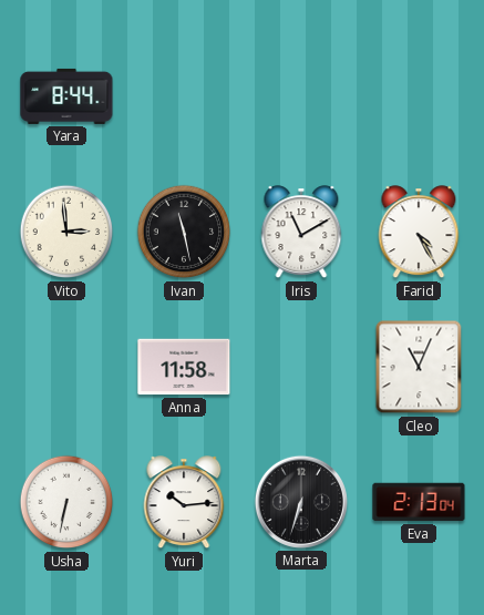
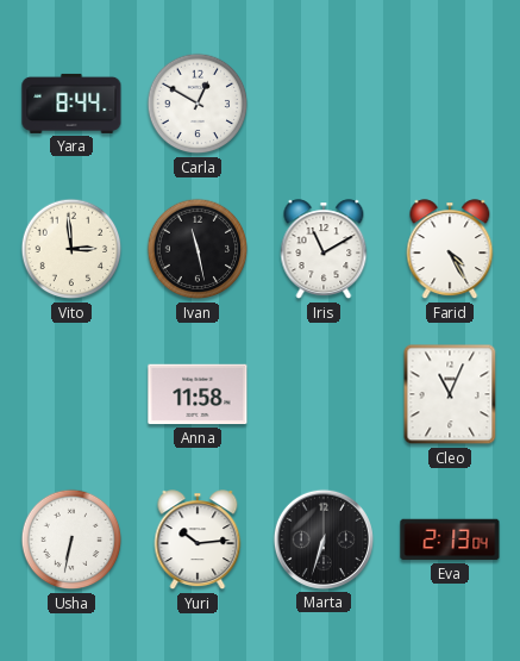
Carla: none -> 12:50
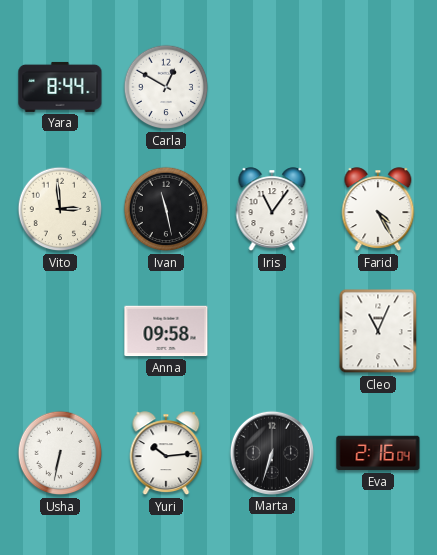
Iris: 11:10 -> 11:06
Anna: 11:58 -> 09:58
Eva: 2:13 -> 2:16
